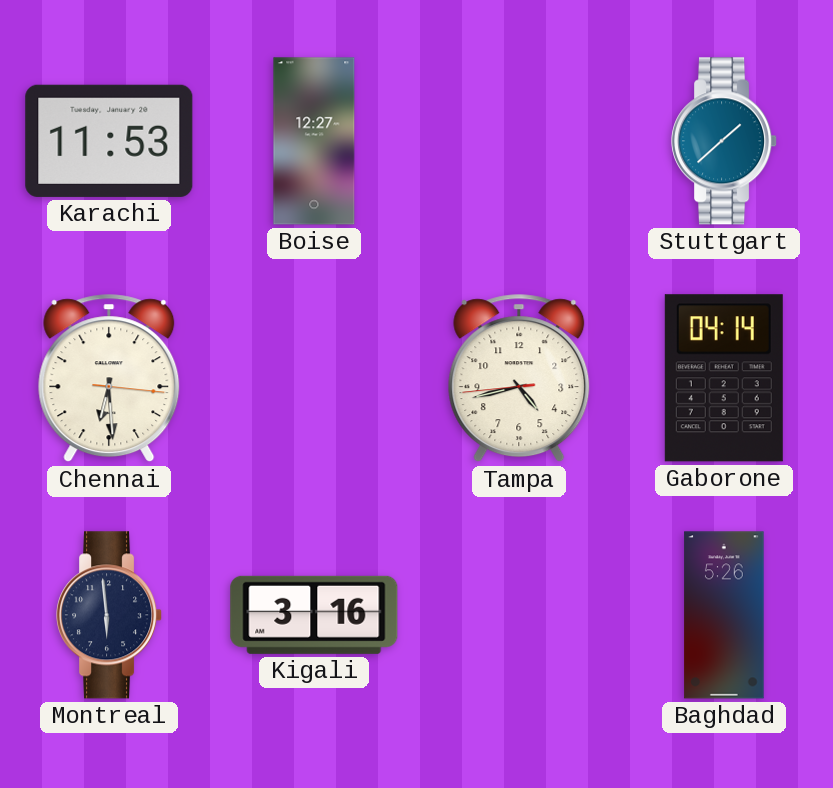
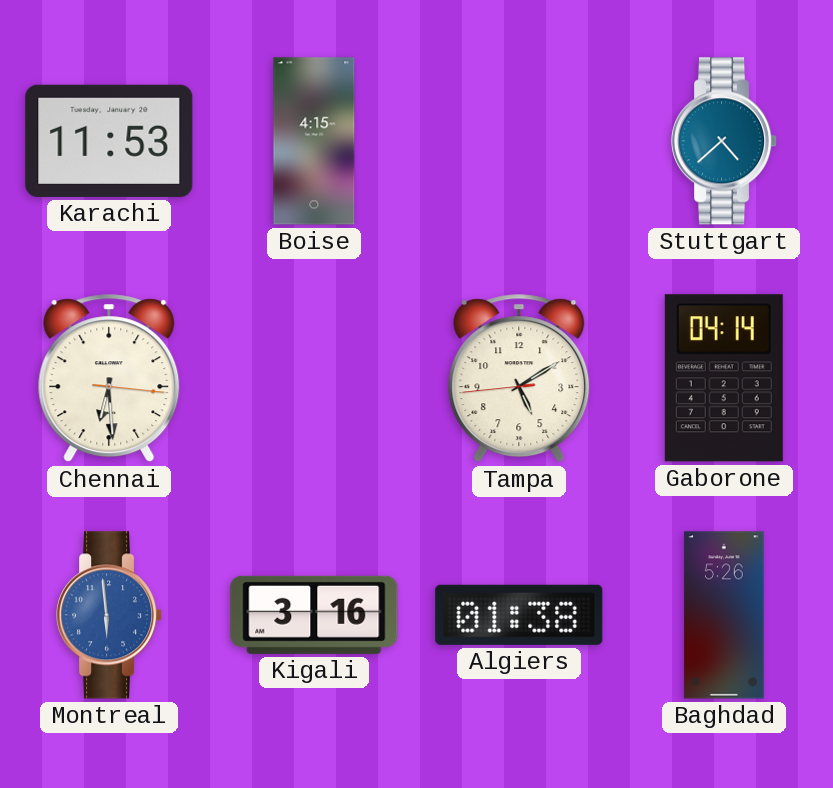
Boise: 12:27 -> 4:15
Stuttgart: 1:38 -> 4:38
Tampa: 4:42 -> 5:09
Montreal dial: navy -> blue
Algiers: none -> 01:38
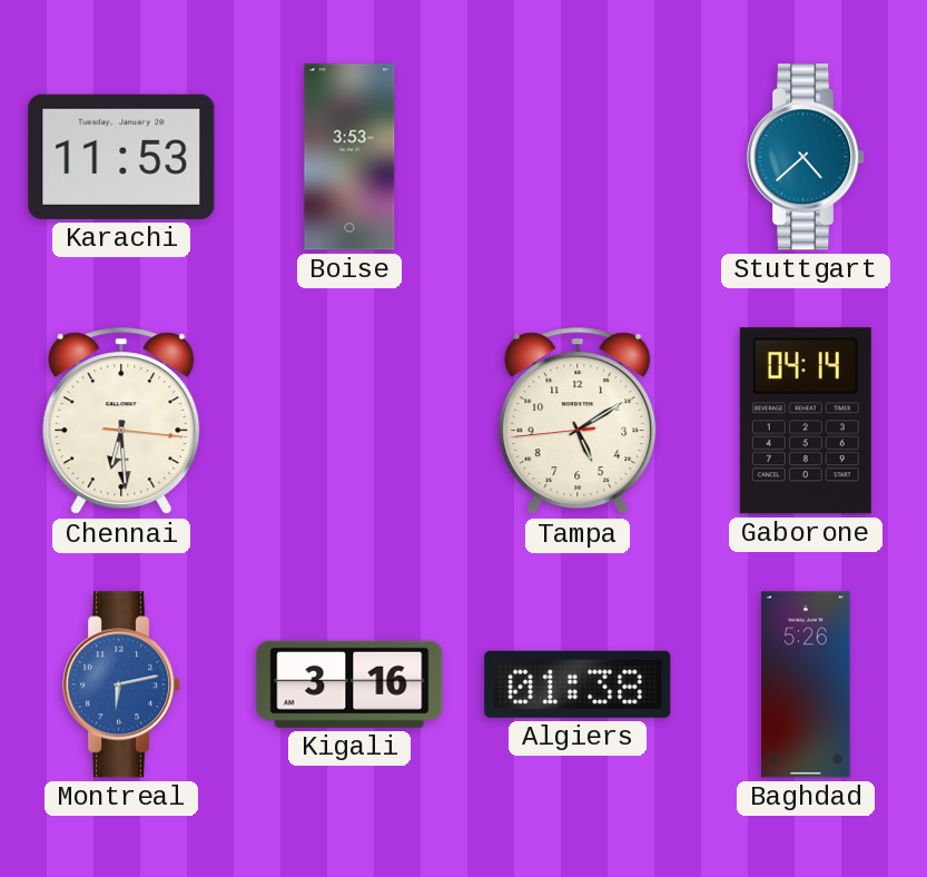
Boise: 4:15 -> 3:53
Montreal: 5:59 -> 6:13
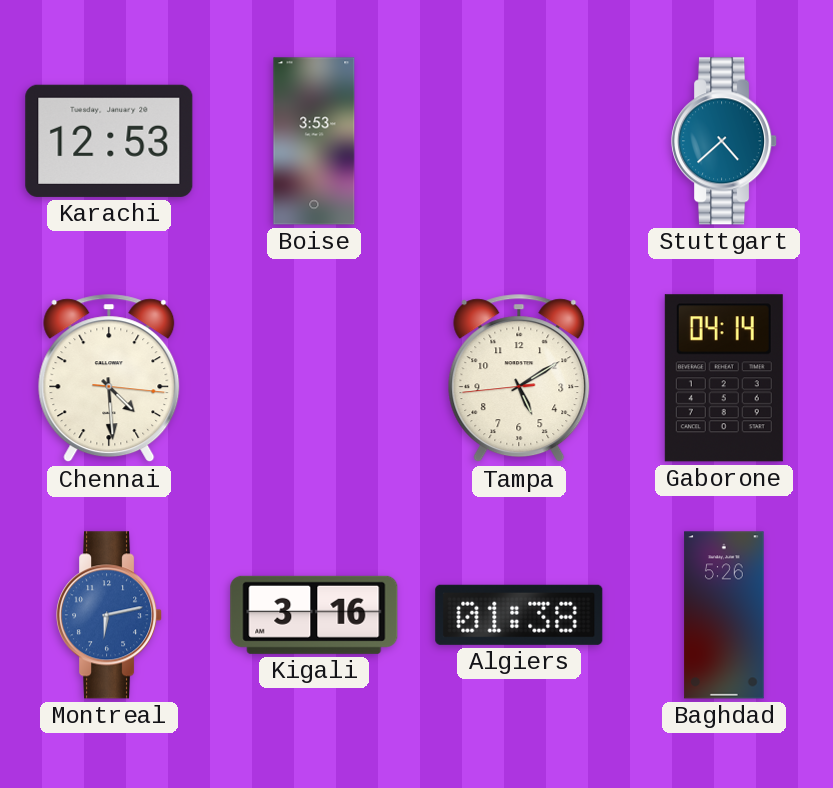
Karachi: 11:53 -> 12:53
Chennai: 6:29 -> 4:29
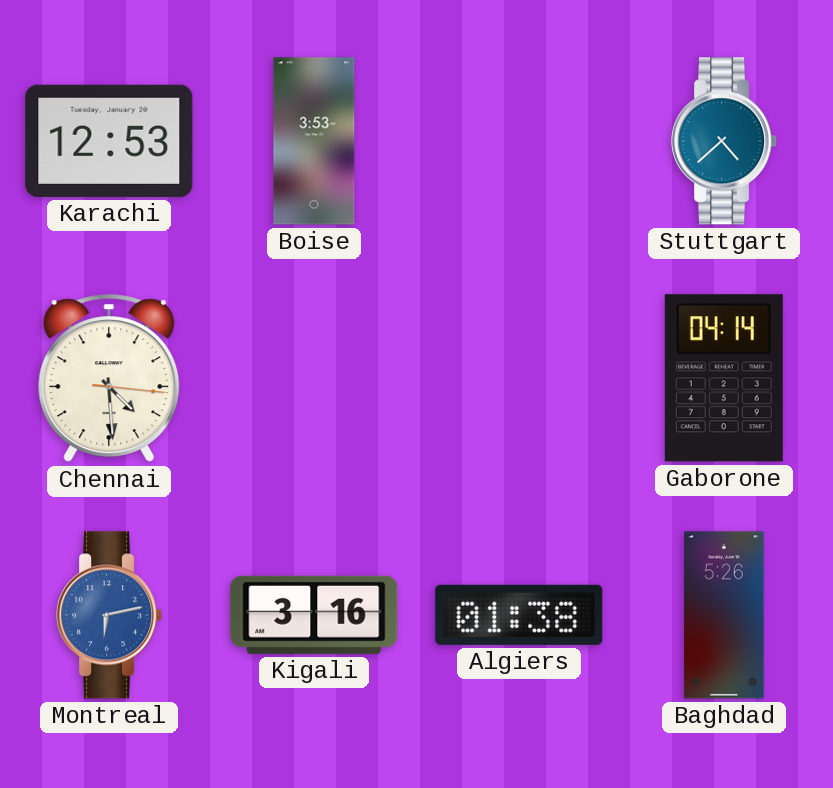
Tampa: 5:09 -> none
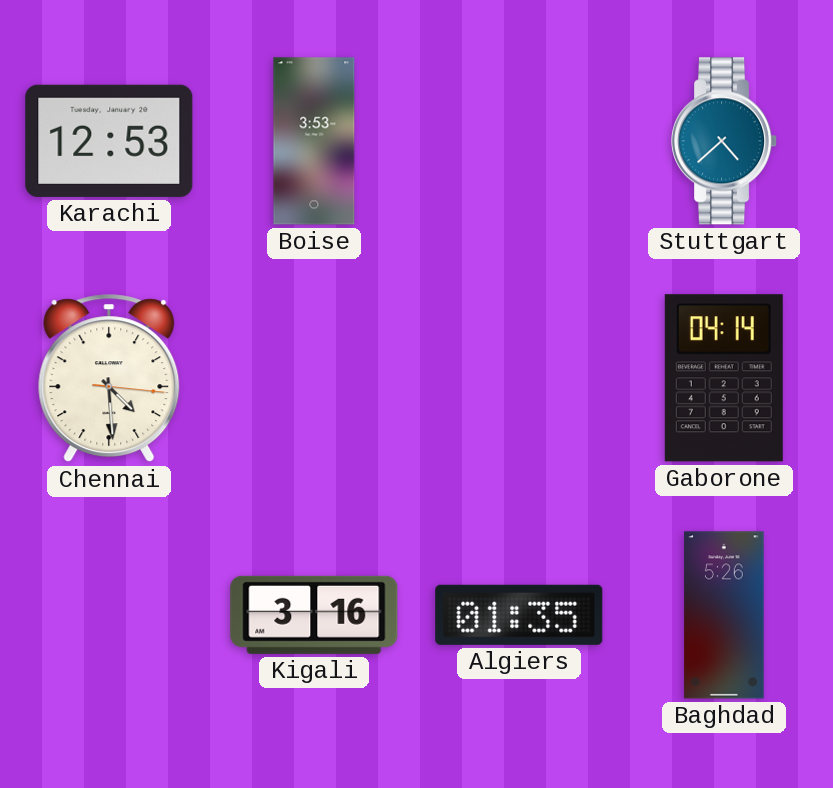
Montreal: 6:13 -> none
Algiers: 01:38 -> 01:35
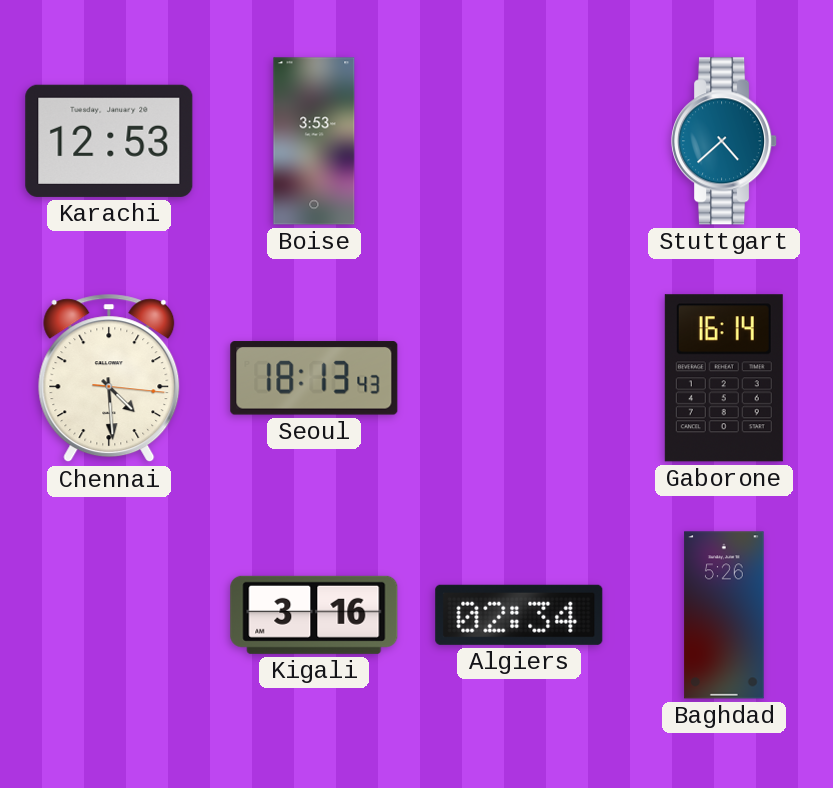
Seoul: none -> 18:13
Gaborone: 04:14 -> 16:14
Algiers: 01:35 -> 02:34
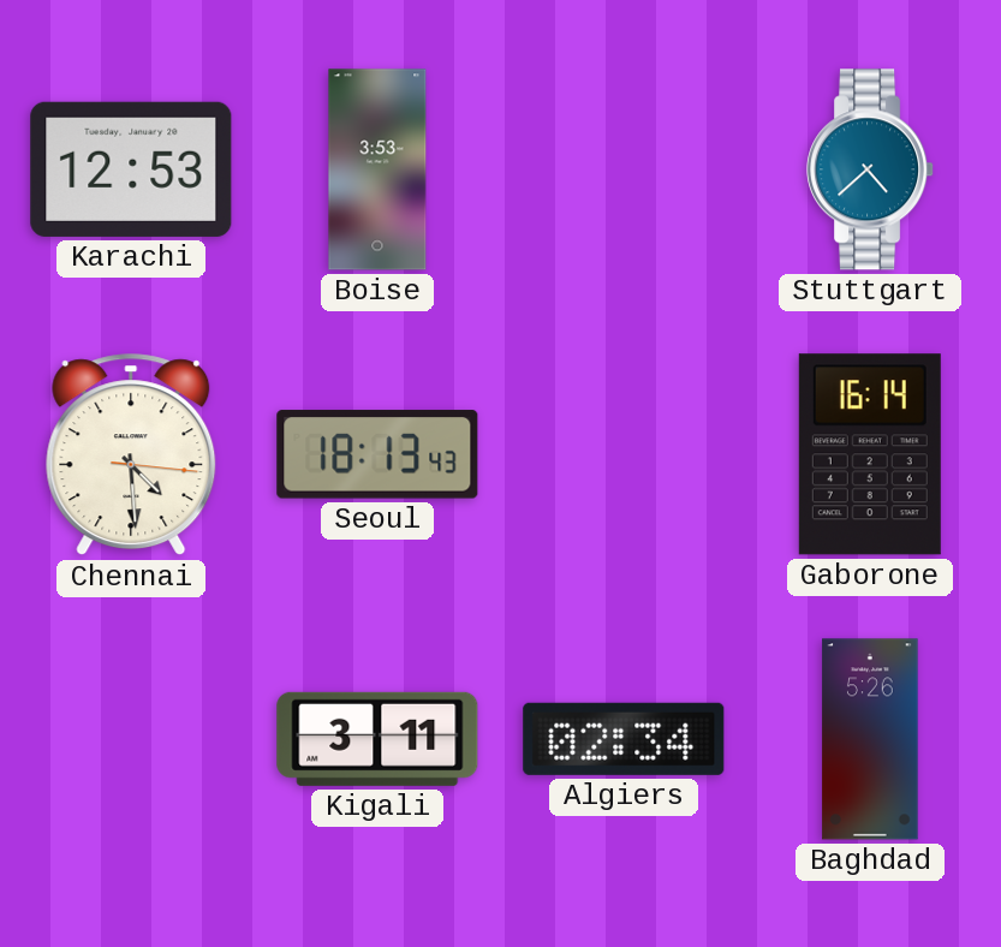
Kigali: 3:16 -> 3:11
